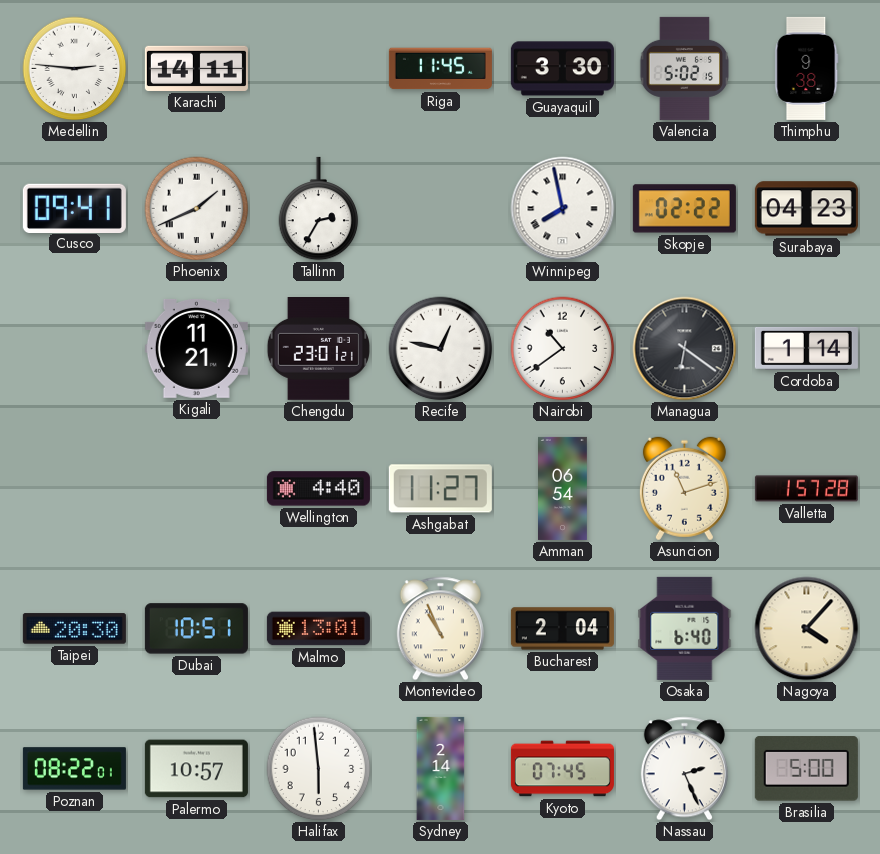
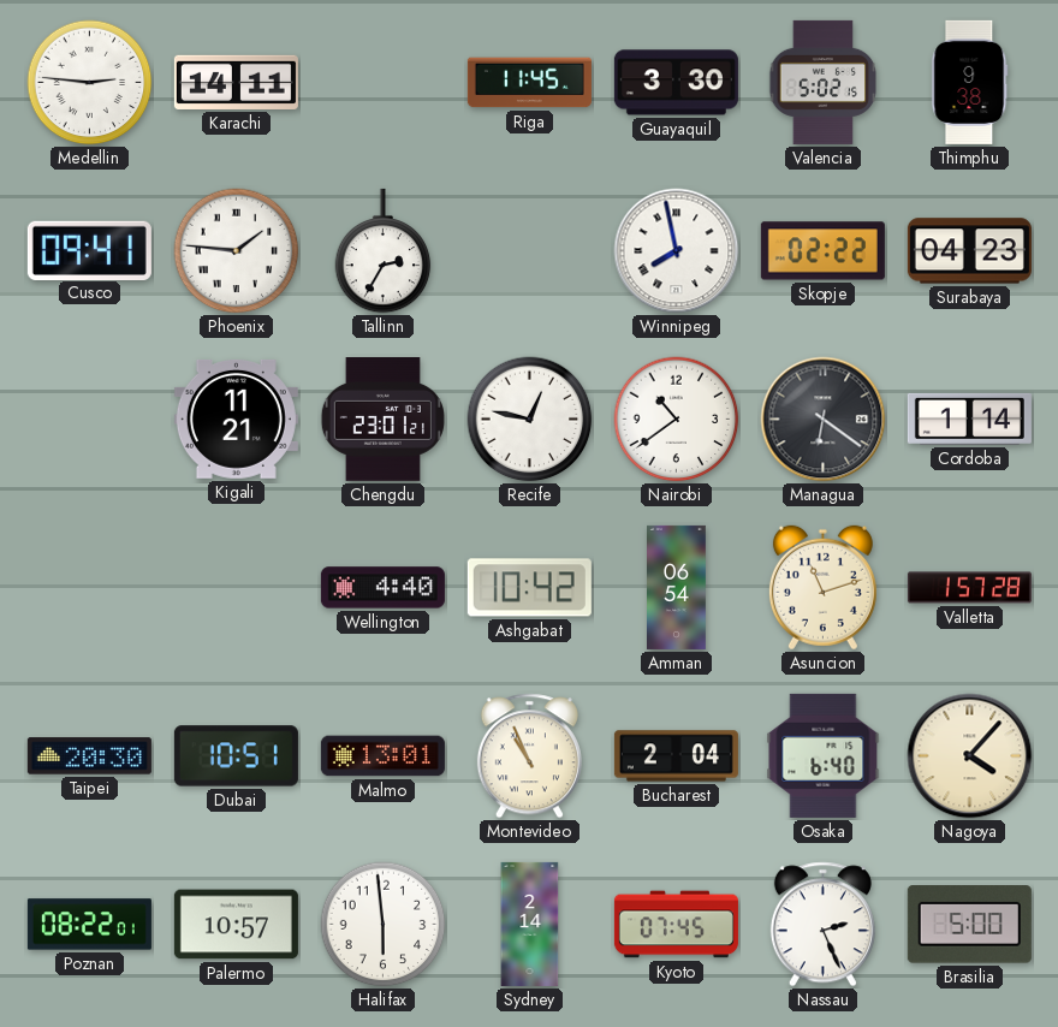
Phoenix: 1:41 -> 1:46
Ashgabat: 11:27 -> 10:42
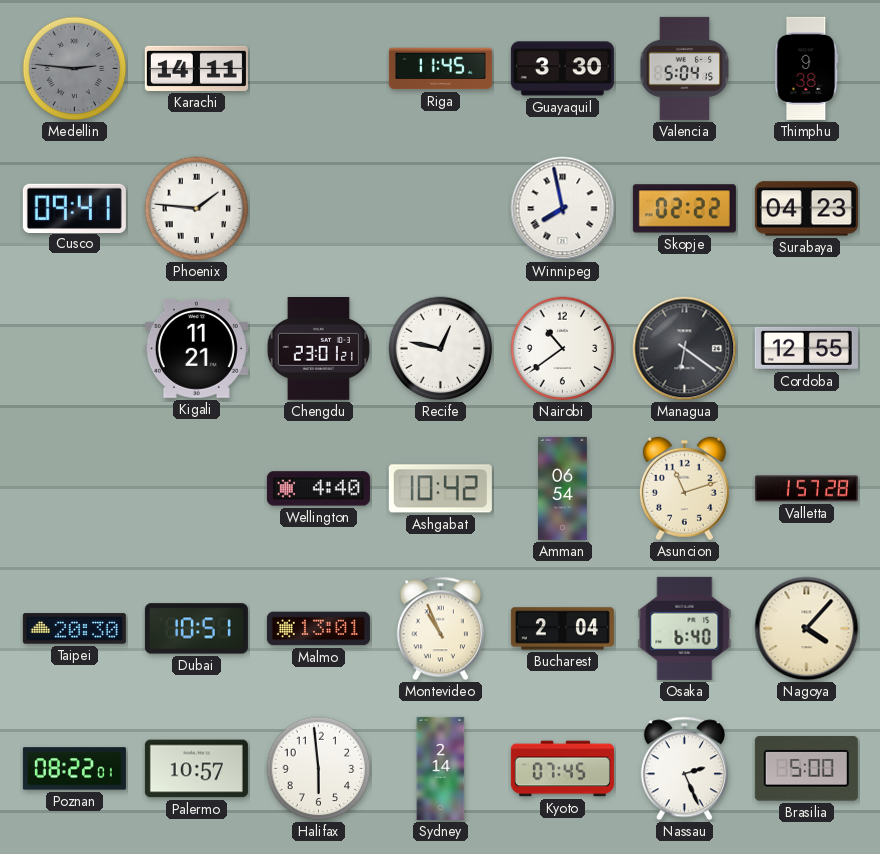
Medellin dial: white -> grey
Valencia: 5:02 -> 5:04
Tallinn: 2:35 -> none
Cordoba: 1:14 -> 12:55
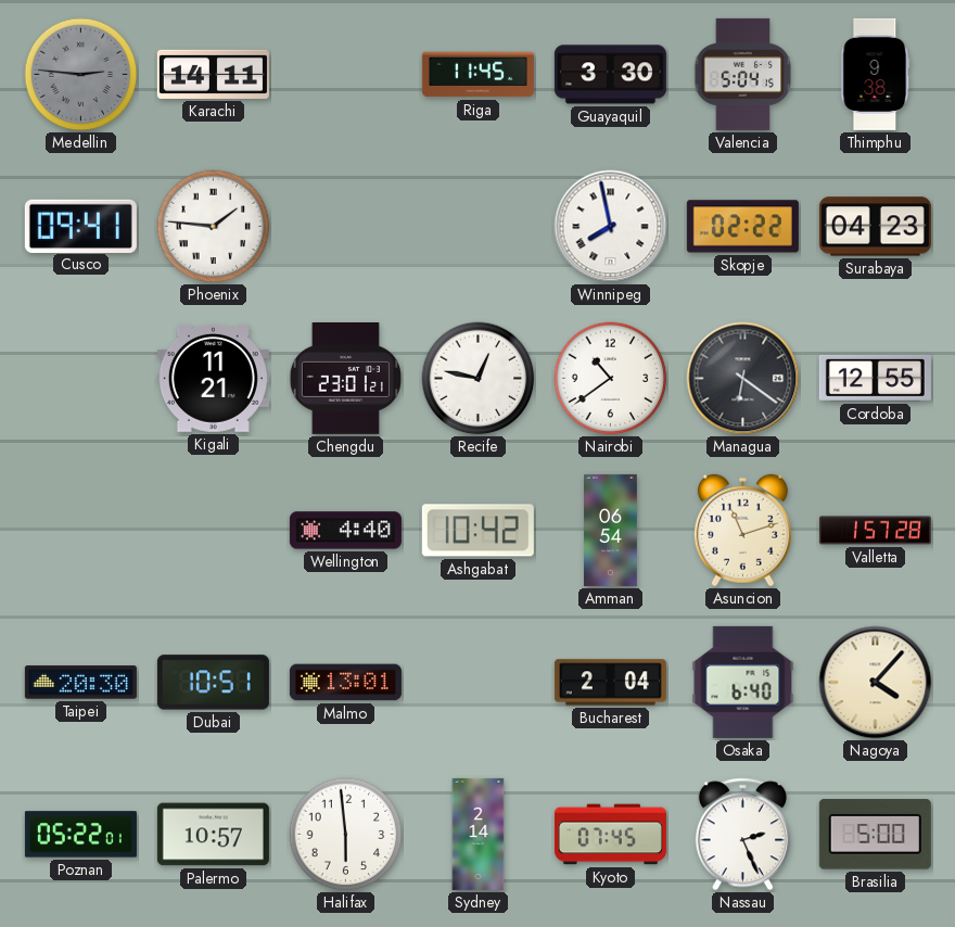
Montevideo: 10:56 -> none
Poznan: 08:22 -> 05:22
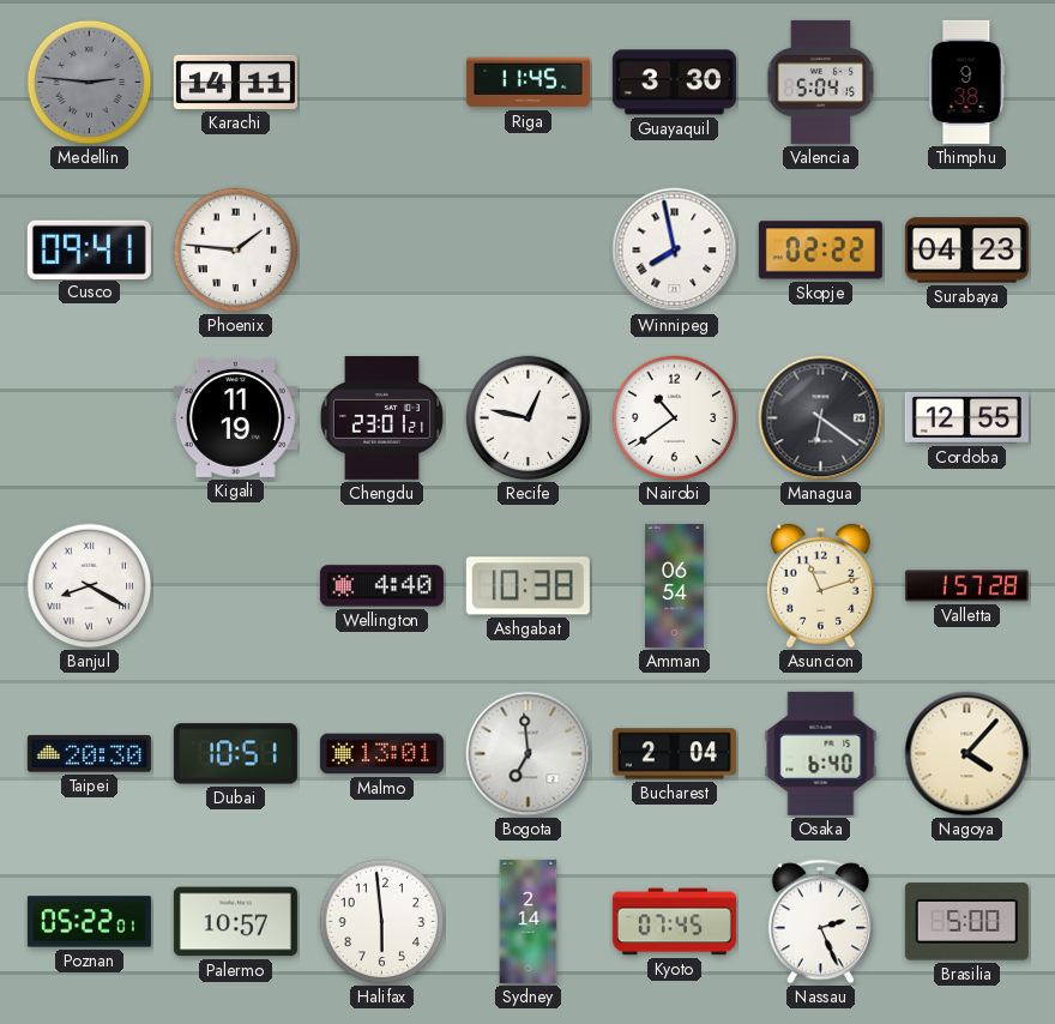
Kigali: 11:21 -> 11:19
Banjul: none -> 8:20
Ashgabat: 10:42 -> 10:38
Bogota: none -> 6:59
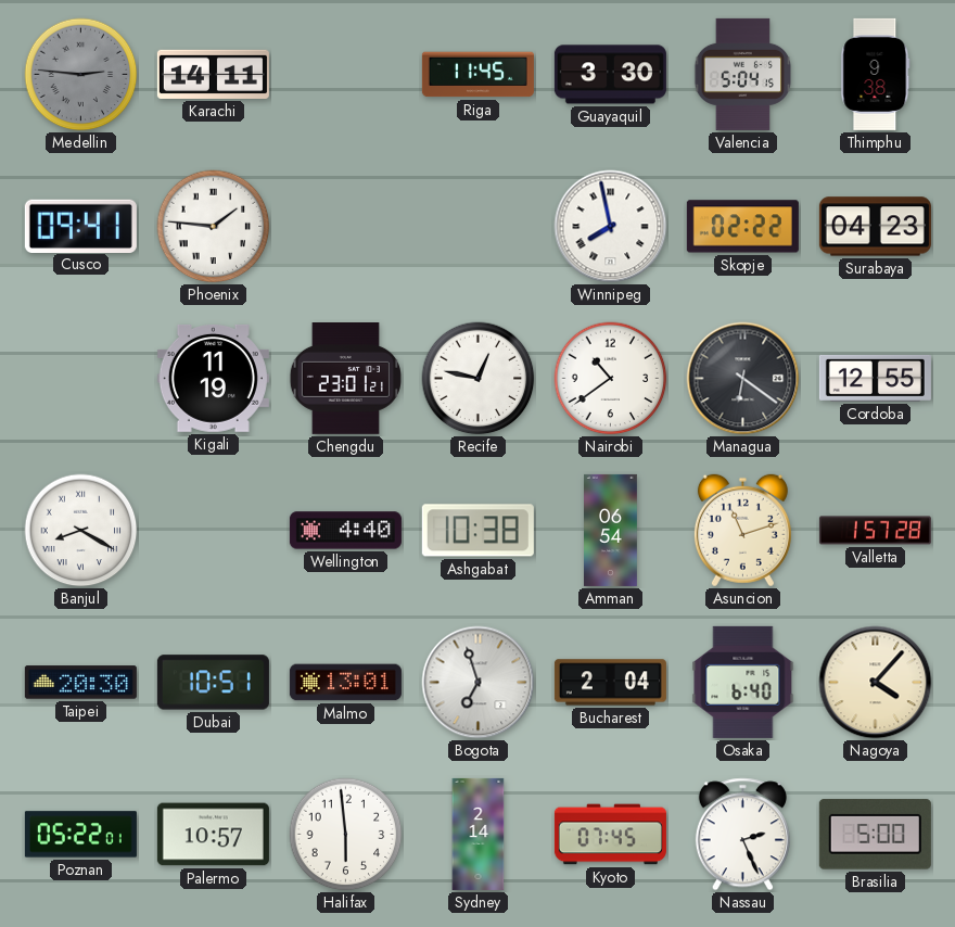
Bogota: 6:59 -> 6:57
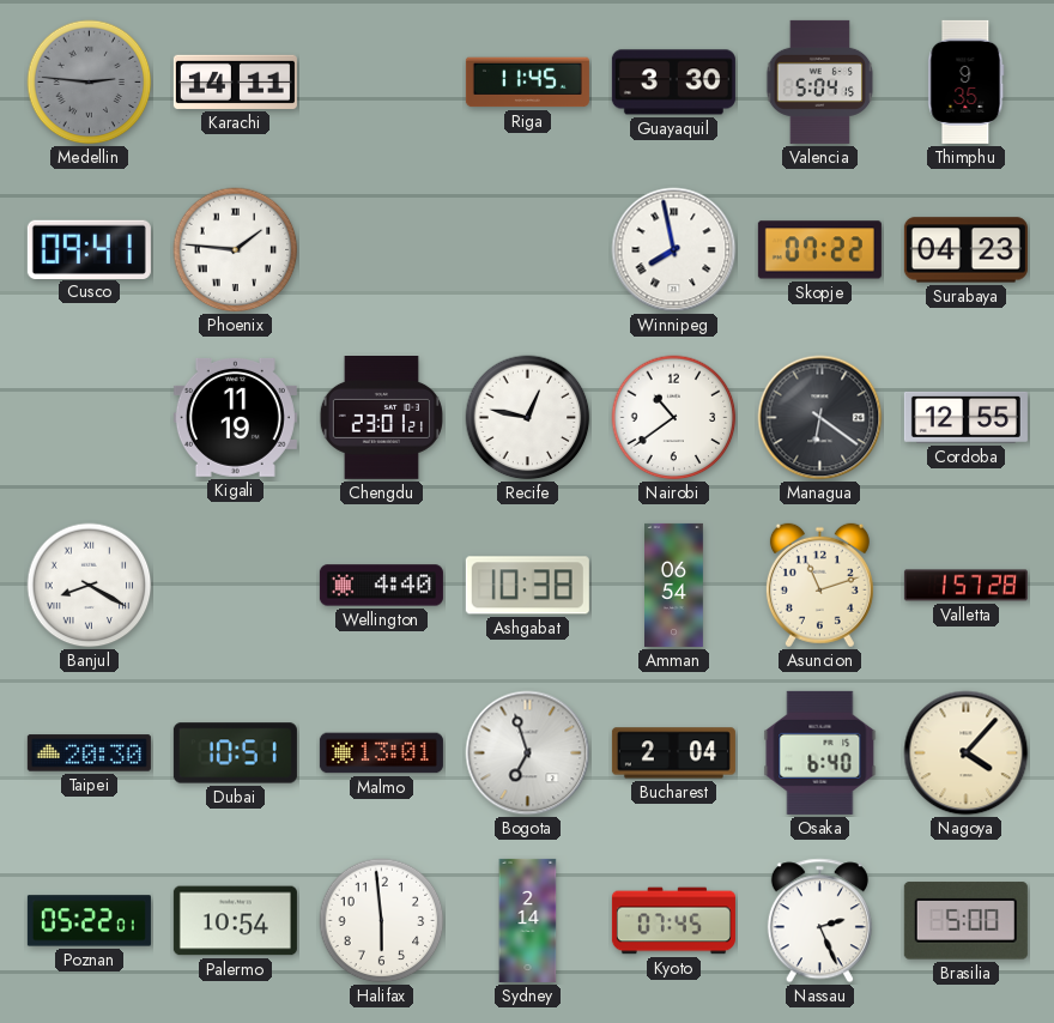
Thimphu: 9:38 -> 9:35
Skopje: 02:22 -> 07:22
Palermo: 10:57 -> 10:54
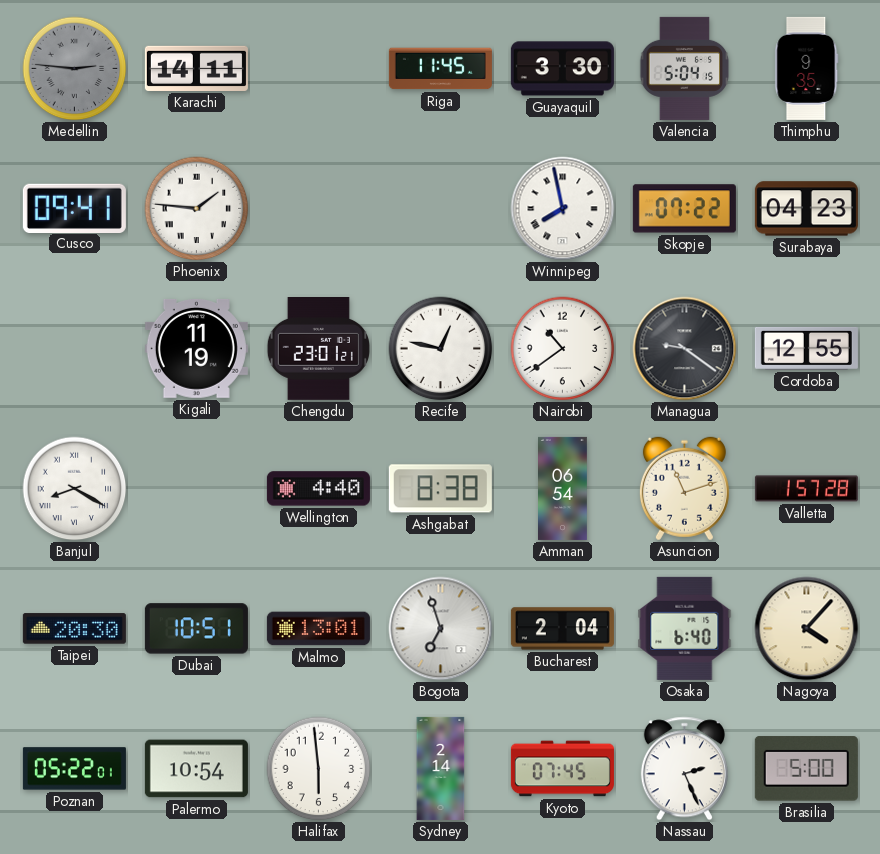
Managua: 6:21 -> 9:21
Ashgabat: 10:38 -> 8:38
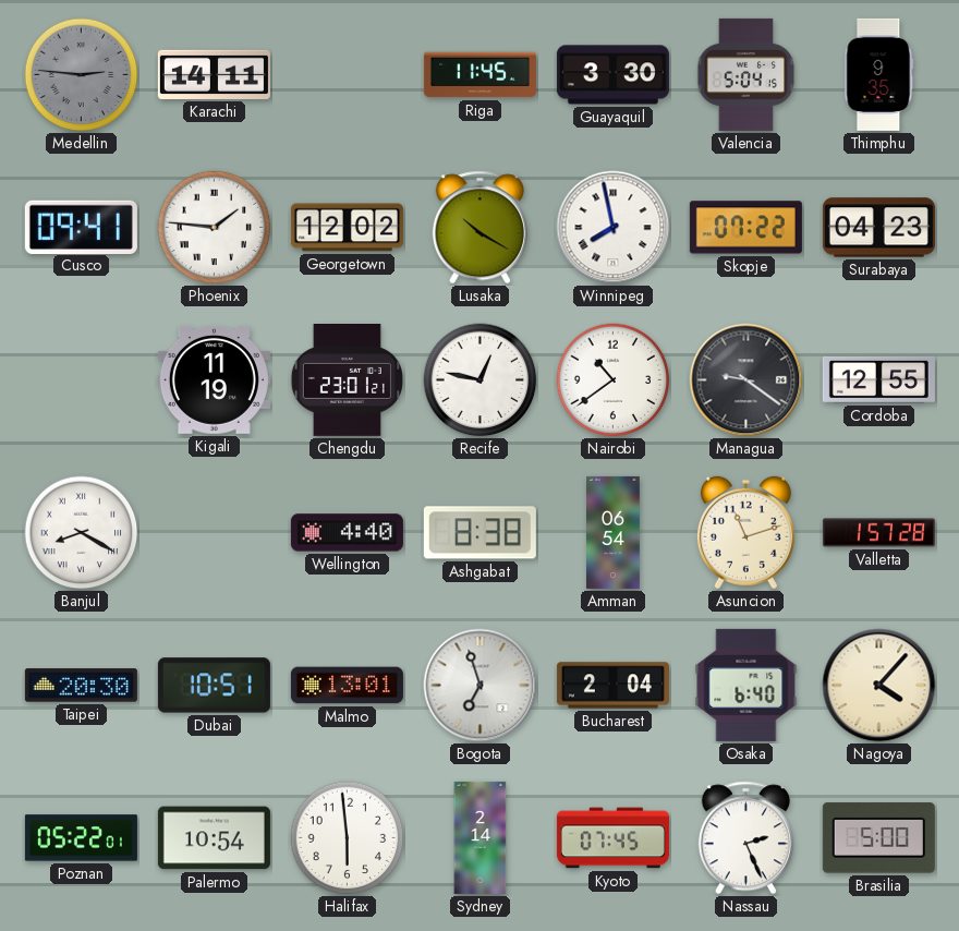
Georgetown: none -> 12:02
Lusaka: none -> 10:20
